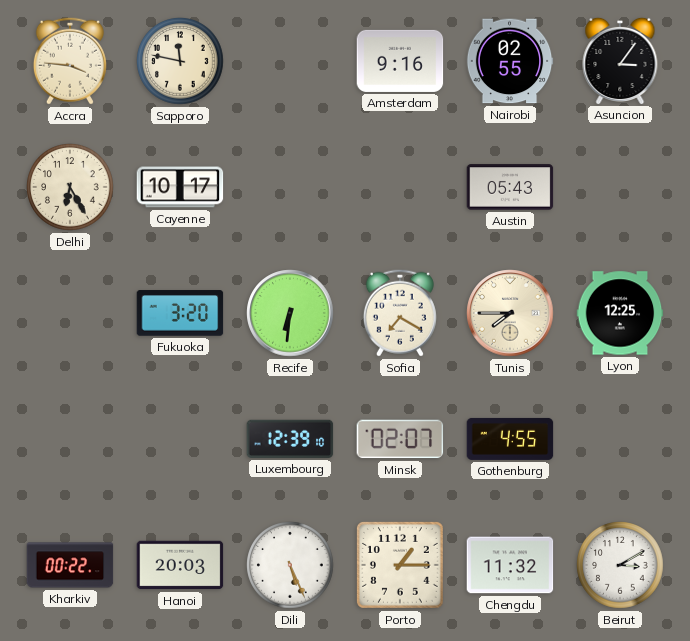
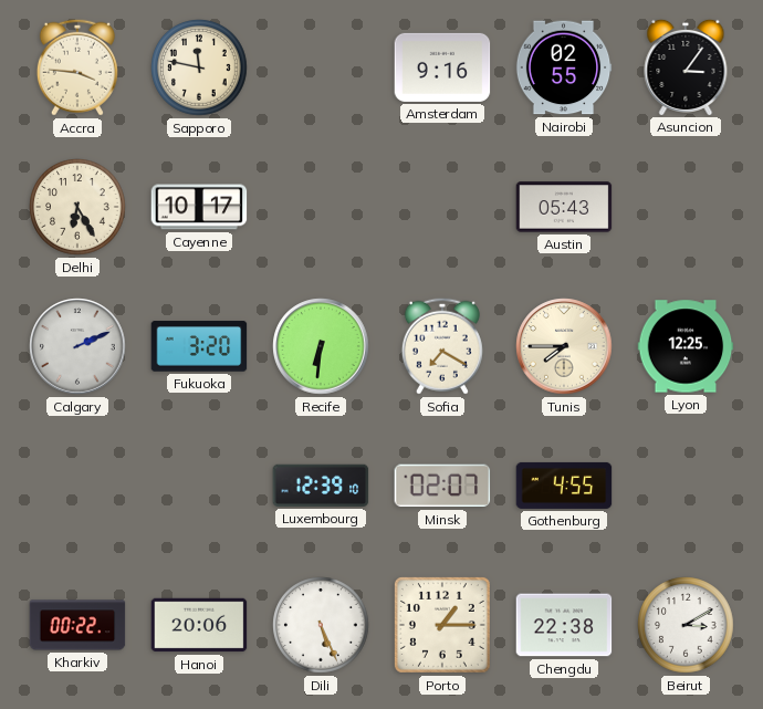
Calgary: none -> 2:11
Hanoi: 20:03 -> 20:06
Chengdu: 11:32 -> 22:38
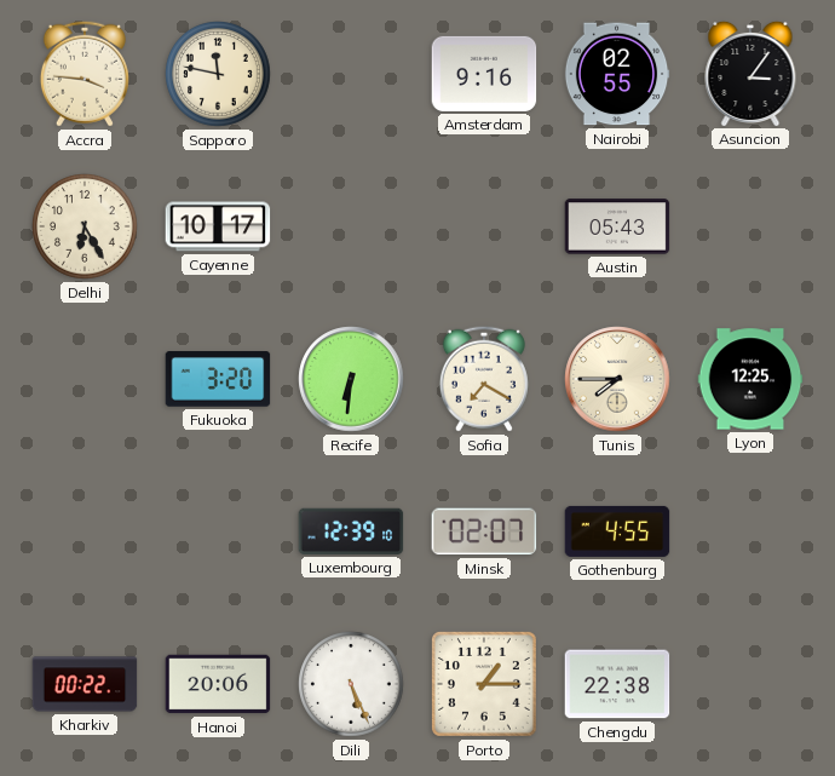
Calgary: 2:11 -> none
Beirut: 3:10 -> none
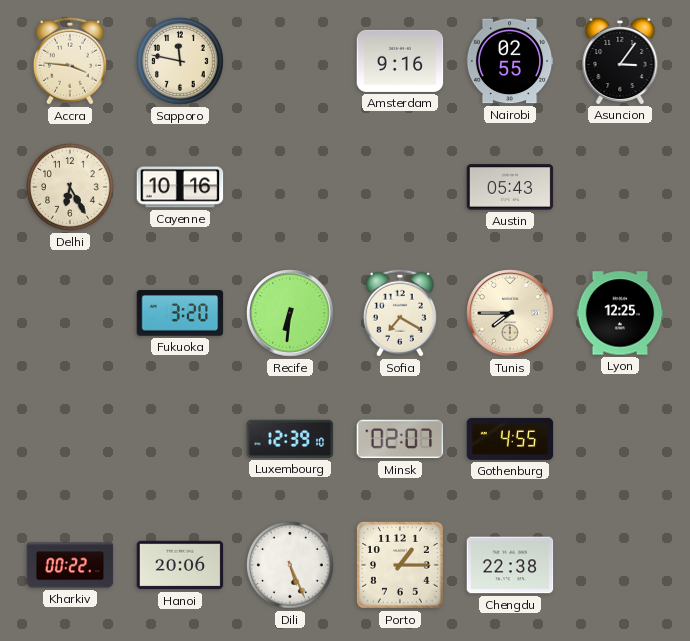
Cayenne: 10:17 -> 10:16
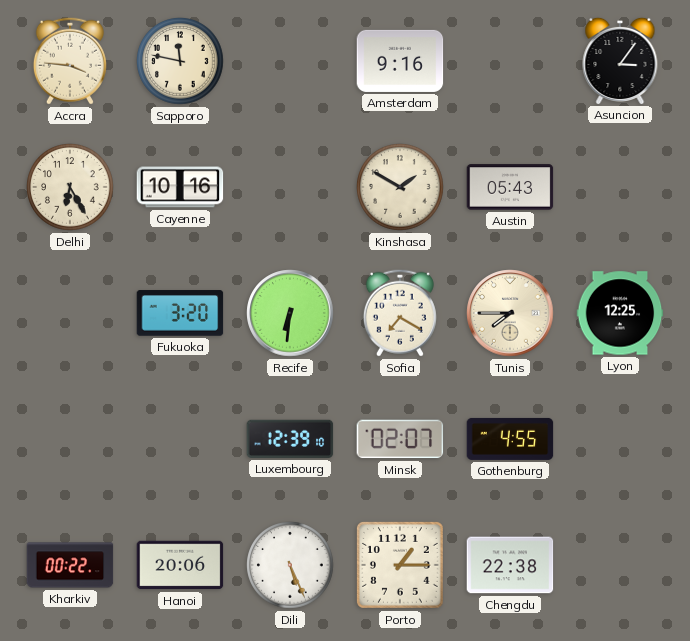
Nairobi: 02:55 -> none
Kinshasa: none -> 1:50
